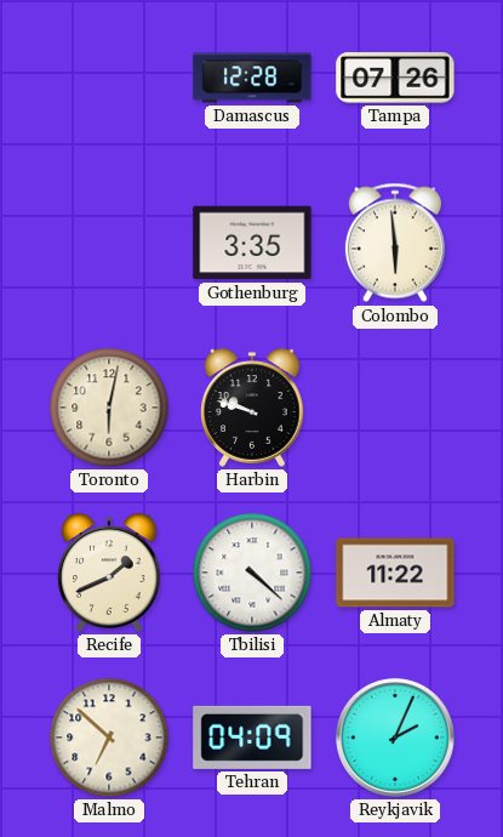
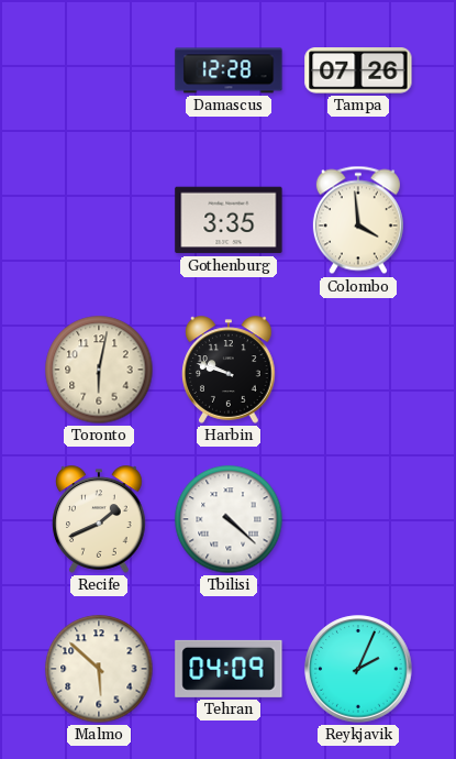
Colombo: 5:59 -> 3:59
Almaty: 11:22 -> none
Malmo: 6:52 -> 5:52
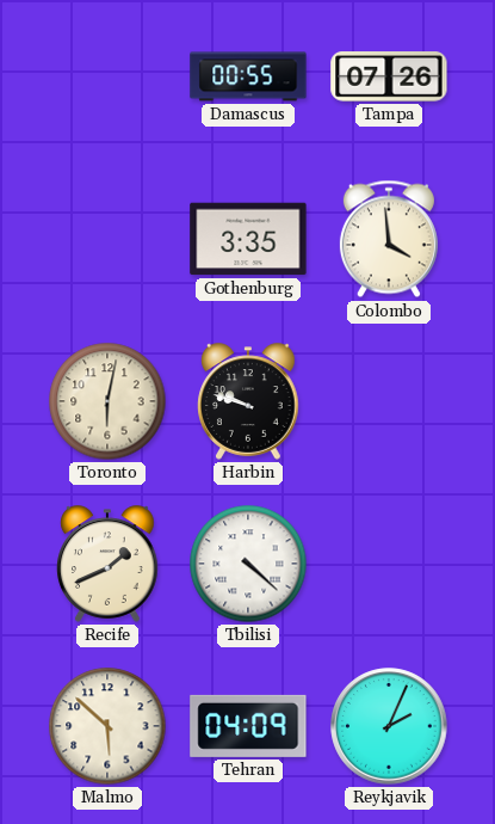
Damascus: 12:28 -> 00:55
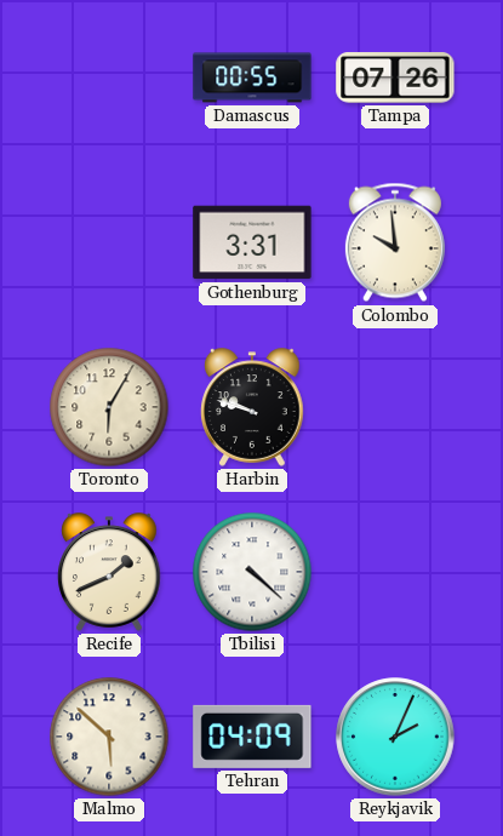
Gothenburg: 3:35 -> 3:31
Colombo: 3:59 -> 9:59
Toronto: 6:02 -> 6:05
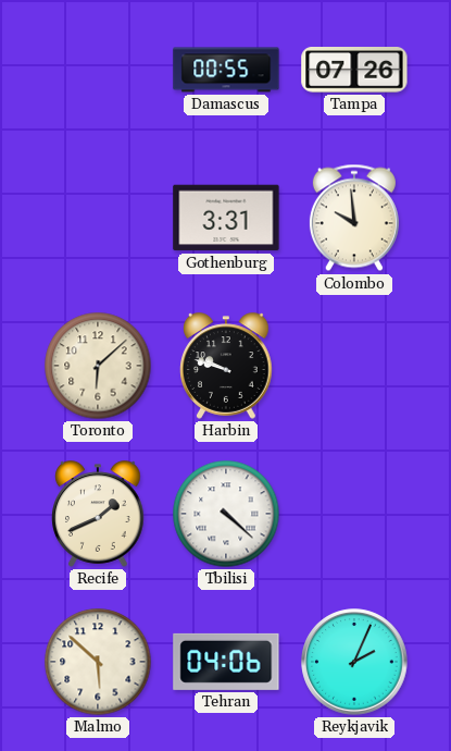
Toronto: 6:05 -> 6:08
Tehran: 04:09 -> 04:06
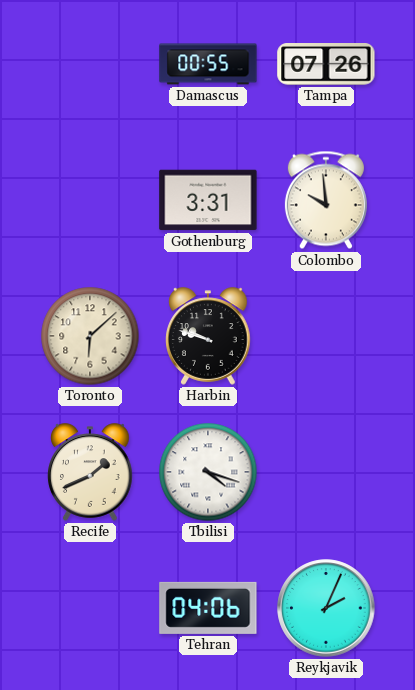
Tbilisi: 4:22 -> 4:18
Malmo: 5:52 -> none
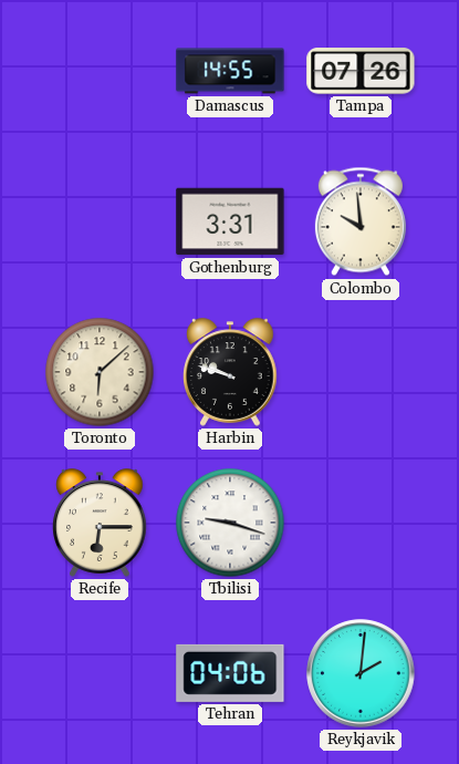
Damascus: 00:55 -> 14:55
Recife: 1:41 -> 6:15
Tbilisi: 4:18 -> 9:18
Reykjavik: 2:04 -> 2:01
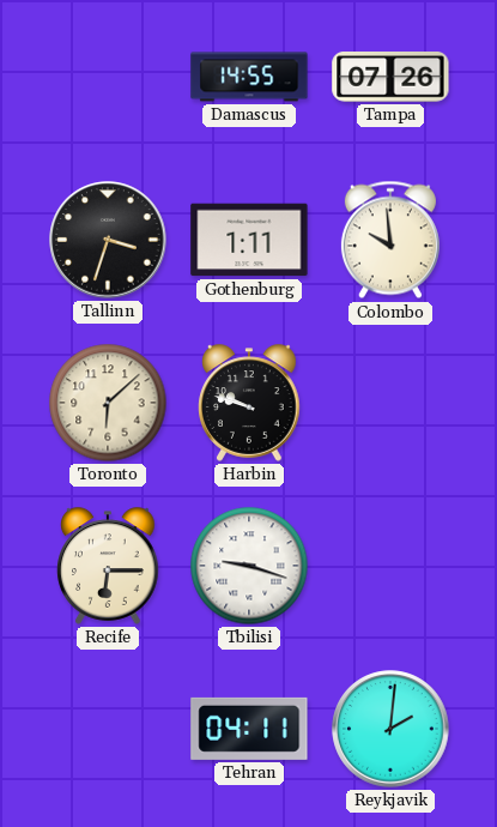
Tallinn: none -> 3:33
Gothenburg: 3:31 -> 1:11
Tehran: 04:06 -> 04:11
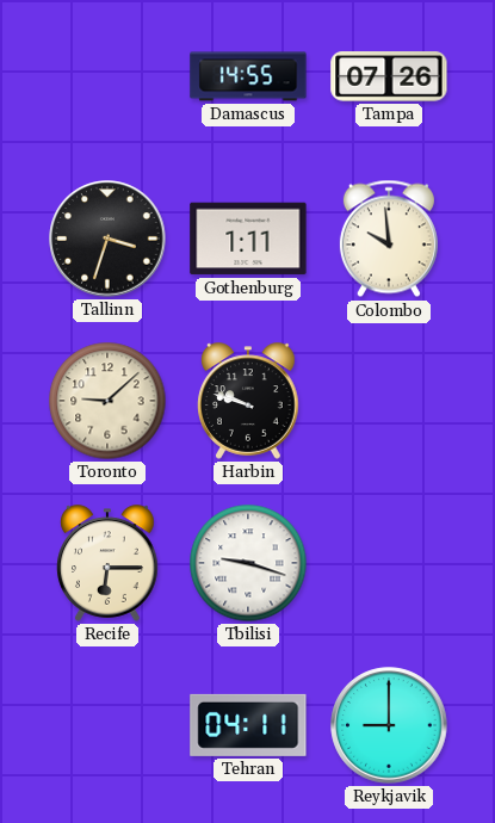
Toronto: 6:08 -> 9:08
Reykjavik: 2:01 -> 9:00
